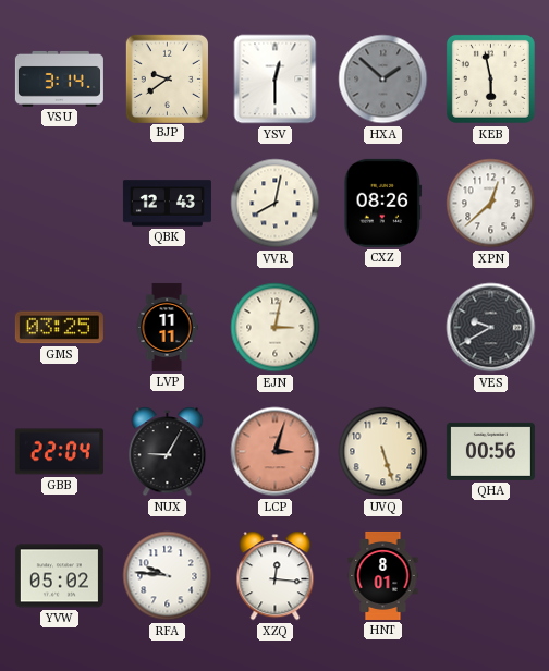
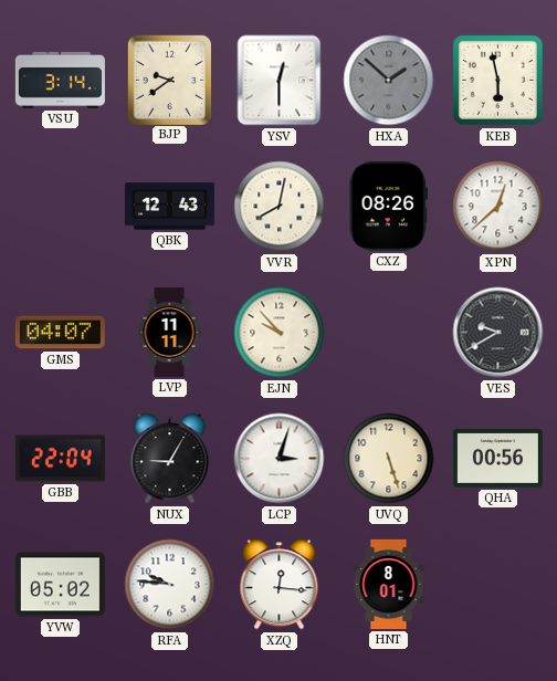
GMS: 03:25 -> 04:07
EJN: 3:02 -> 9:53
LCP dial: salmon -> white
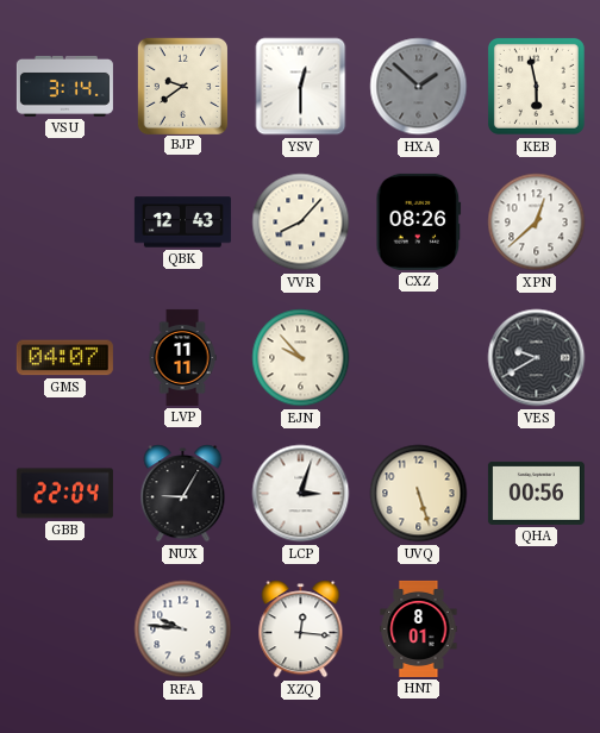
VVR: 8:02 -> 8:07
YVW: 05:02 -> none
